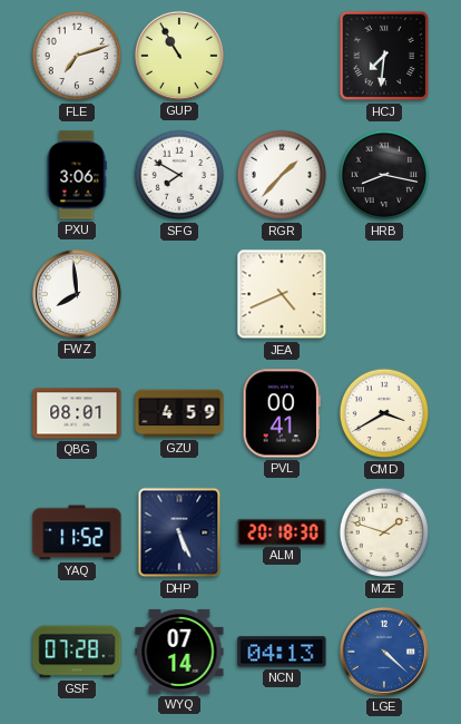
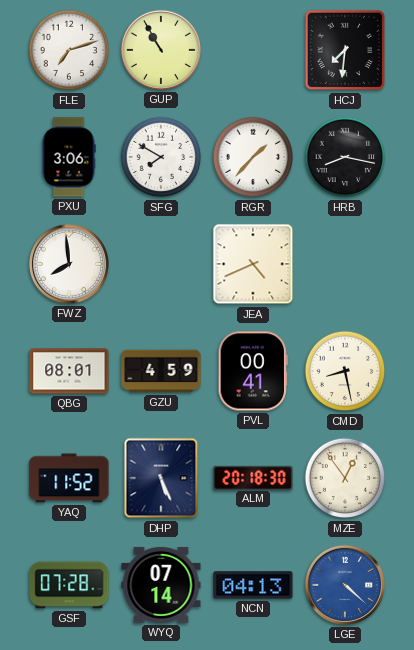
CMD: 3:40 -> 8:28
MZE: 1:48 -> 12:54
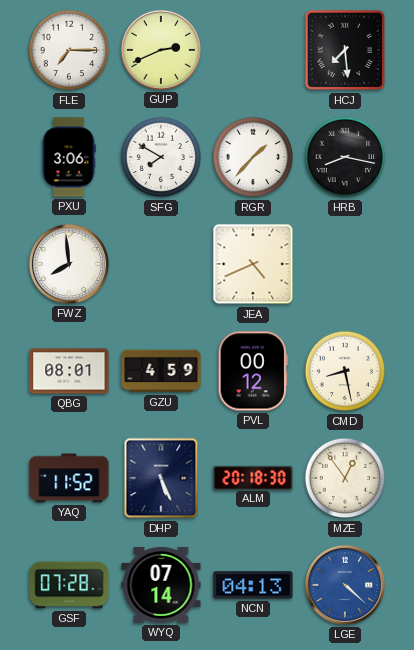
FLE: 7:12 -> 7:15
GUP: 10:55 -> 2:41
HCJ: 7:31 -> 7:29
PVL: 00:41 -> 00:12
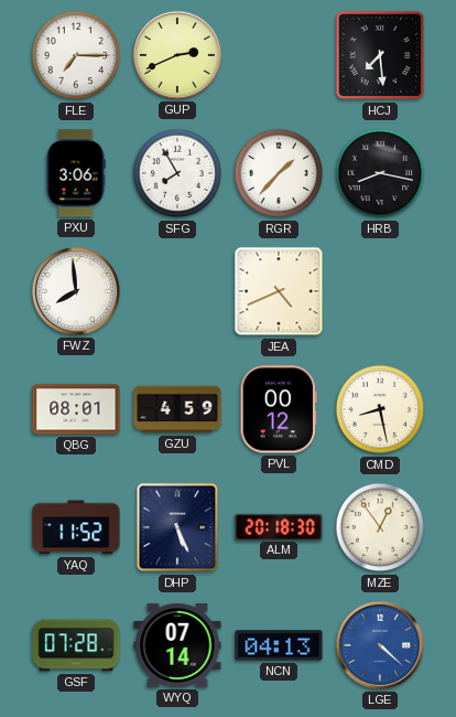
SFG: 7:50 -> 7:55
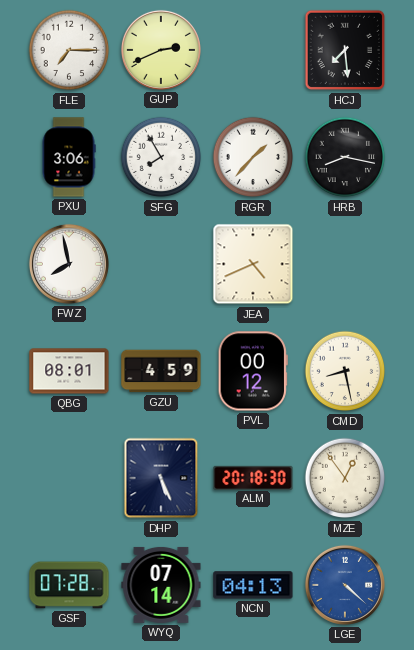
FWZ: 7:59 -> 7:58
YAQ: 11:52 -> none
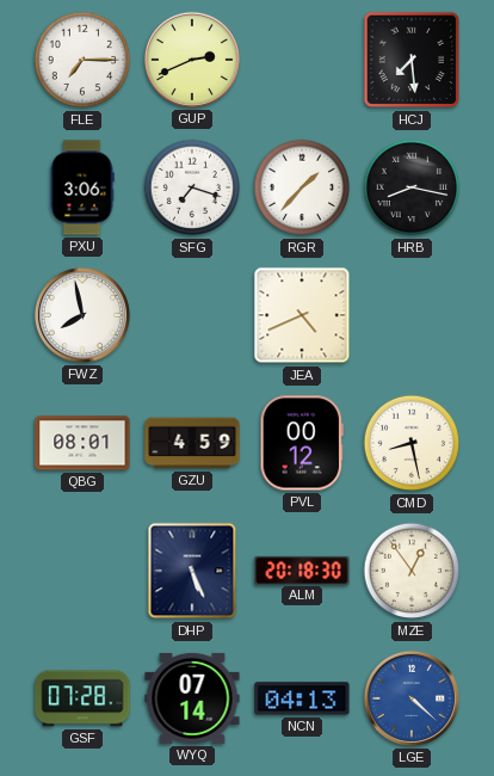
SFG: 7:55 -> 7:18
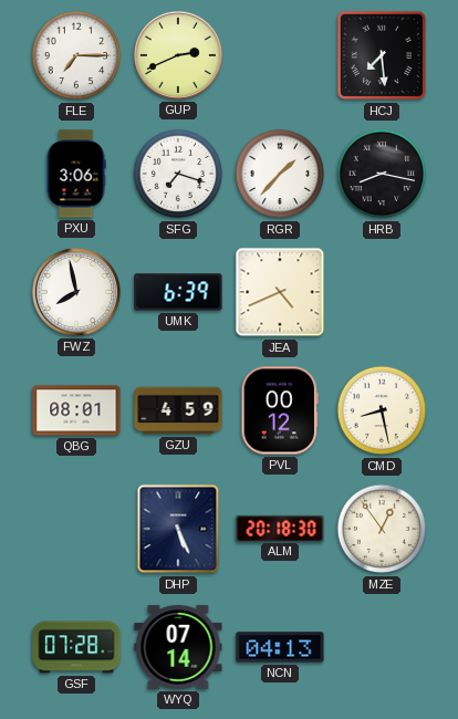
UMK: none -> 6:39
LGE: 4:22 -> none
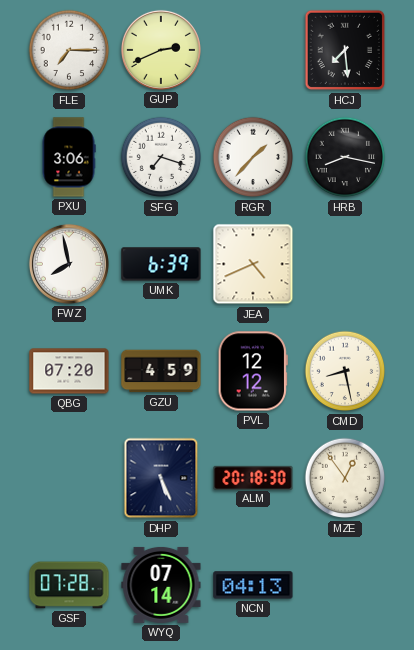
QBG: 08:01 -> 07:20
PVL: 00:12 -> 12:12
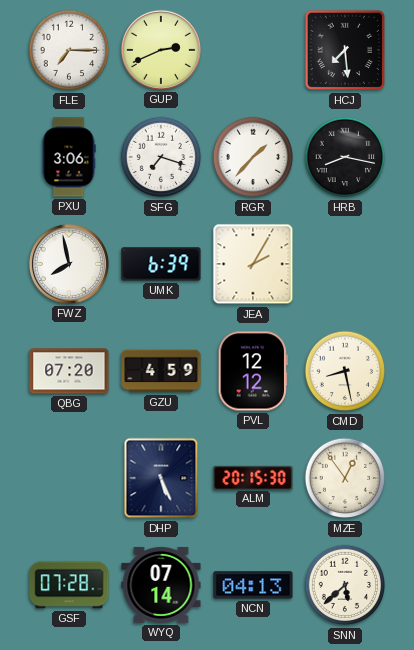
JEA: 4:41 -> 2:05
ALM: 20:18 -> 20:15
SNN: none -> 5:38
